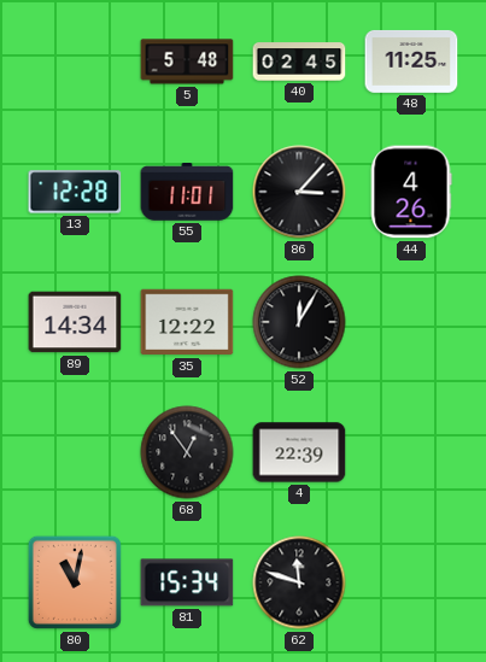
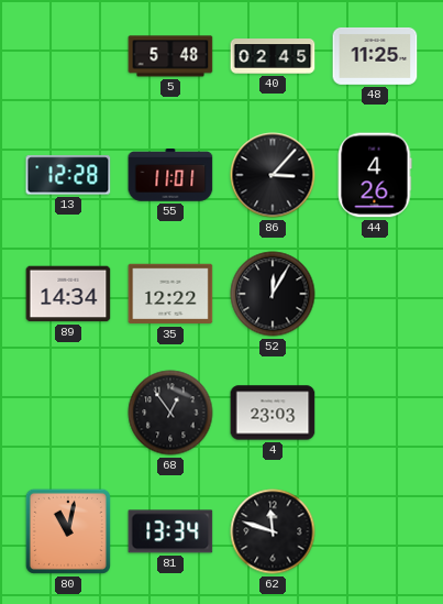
4: 22:39 -> 23:03
81: 15:34 -> 13:34
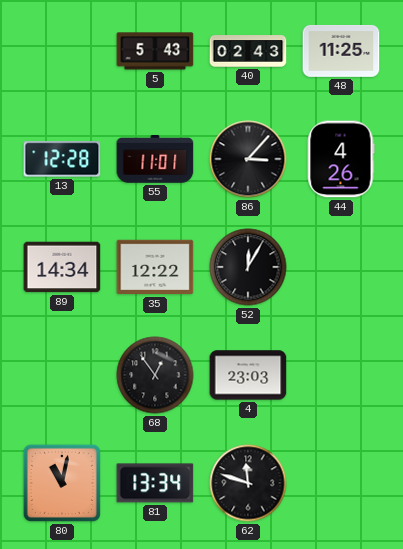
5: 5:48 -> 5:43
40: 02:45 -> 02:43
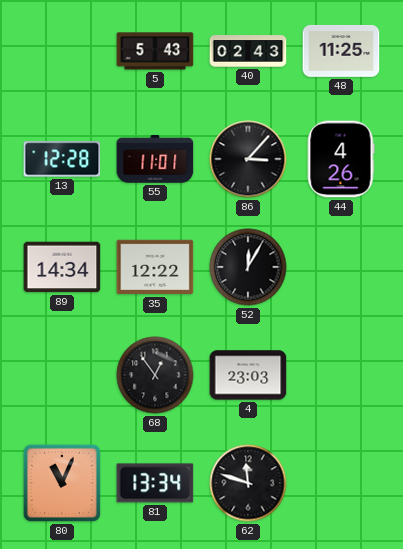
80: 11:02 -> 11:04
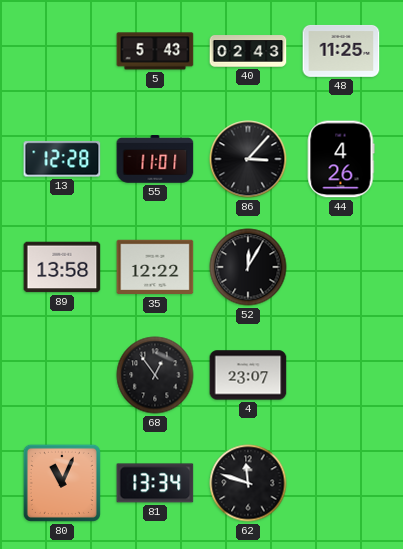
89: 14:34 -> 13:58
4: 23:03 -> 23:07
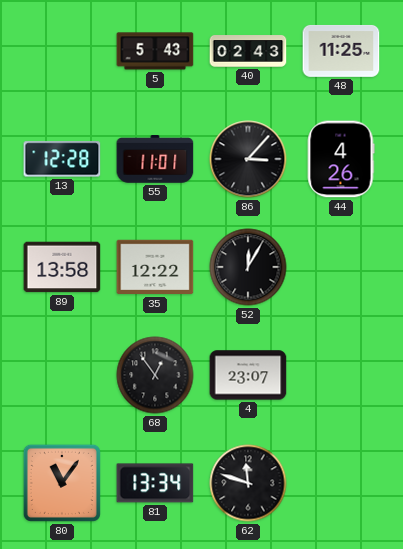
80: 11:04 -> 11:06
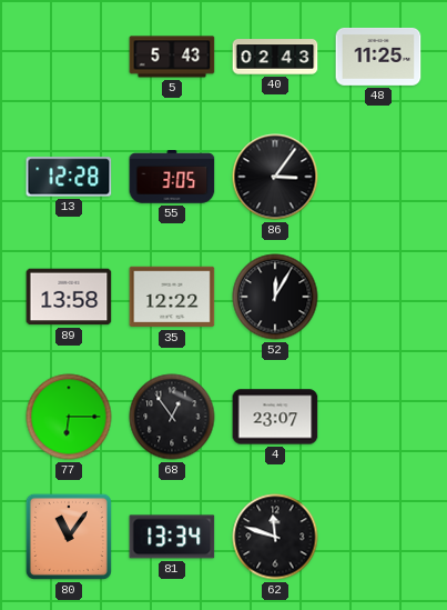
55: 11:01 -> 3:05
86: 3:07 -> 3:06
44: 4:26 -> none
77: none -> 6:15
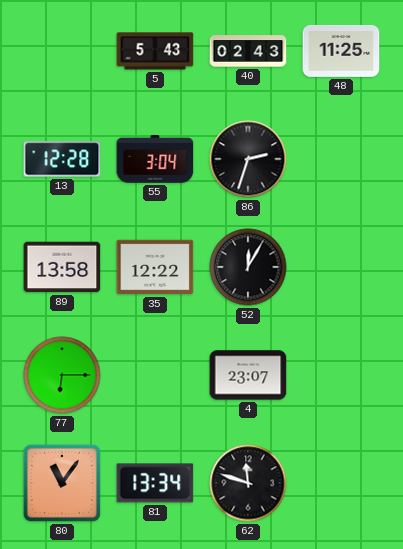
55: 3:05 -> 3:04
86: 3:06 -> 2:33
68: 12:54 -> none
